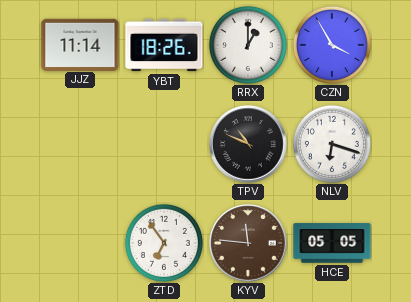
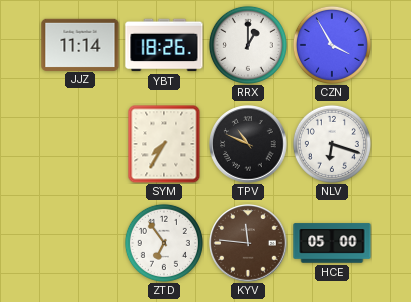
SYM: none -> 7:35
HCE: 05:05 -> 05:00
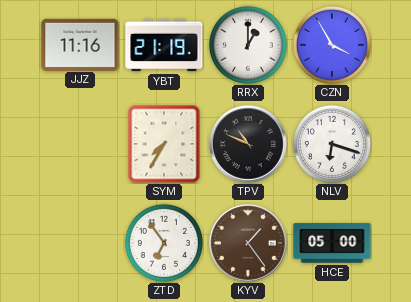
JJZ: 11:14 -> 11:16
YBT: 18:26 -> 21:19
KYV: 11:46 -> 1:24
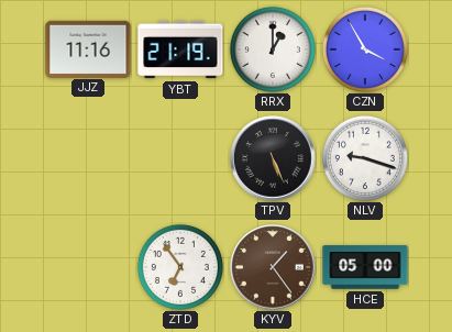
SYM: 7:35 -> none
TPV: 10:49 -> 5:26
NLV: 6:18 -> 9:18
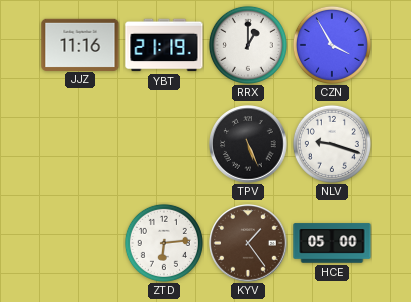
ZTD: 6:54 -> 6:14
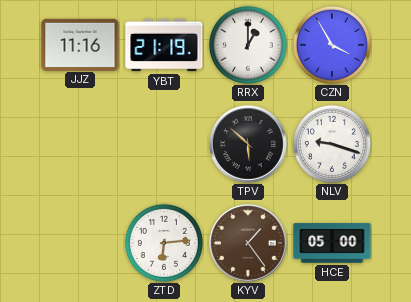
TPV: 5:26 -> 5:52
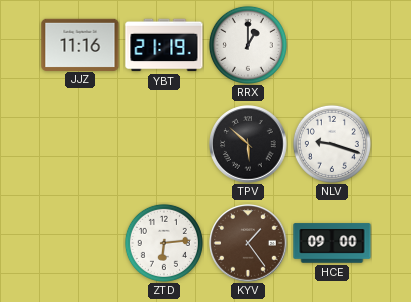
CZN: 3:55 -> none
HCE: 05:00 -> 09:00
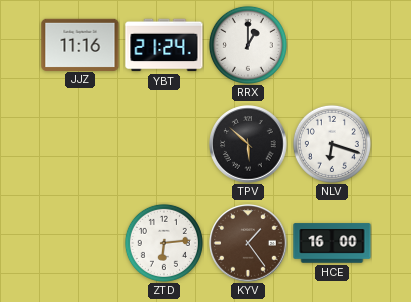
YBT: 21:19 -> 21:24
NLV: 9:18 -> 6:18
HCE: 09:00 -> 16:00
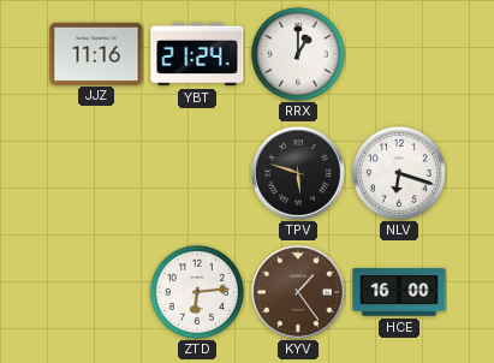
TPV: 5:52 -> 5:48
